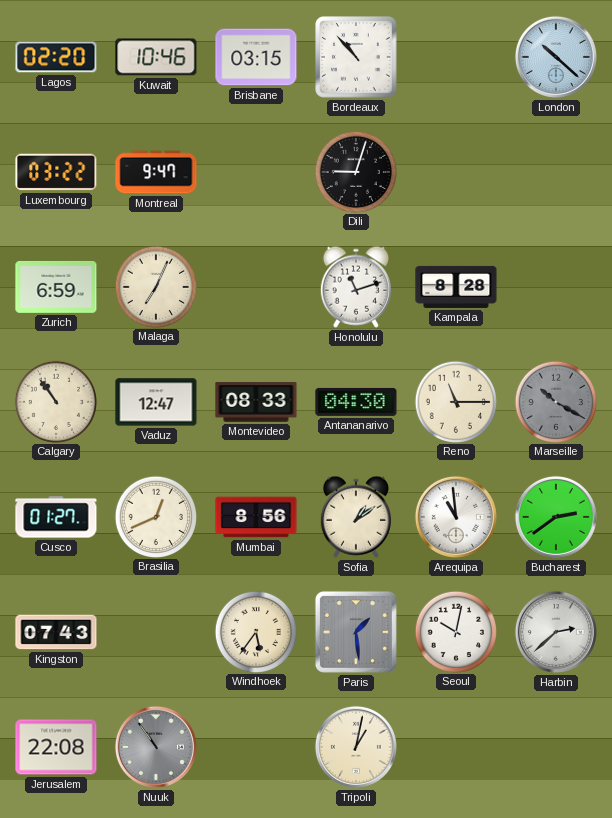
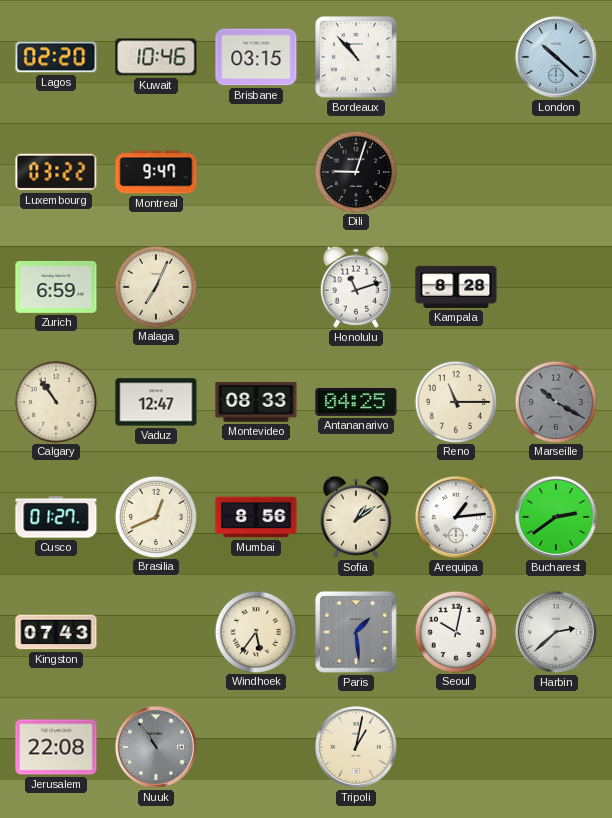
Antananarivo: 04:30 -> 04:25
Arequipa: 10:59 -> 1:14
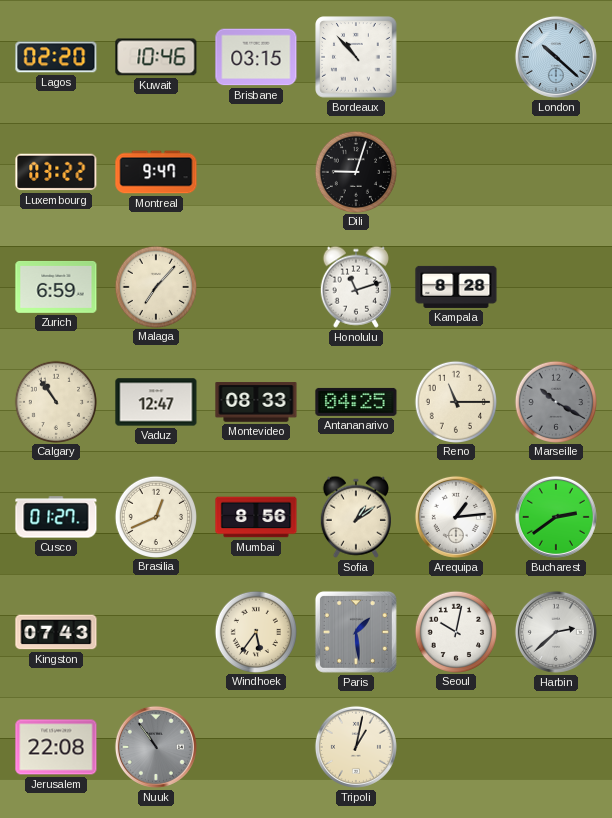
Malaga: 7:04 -> 7:07
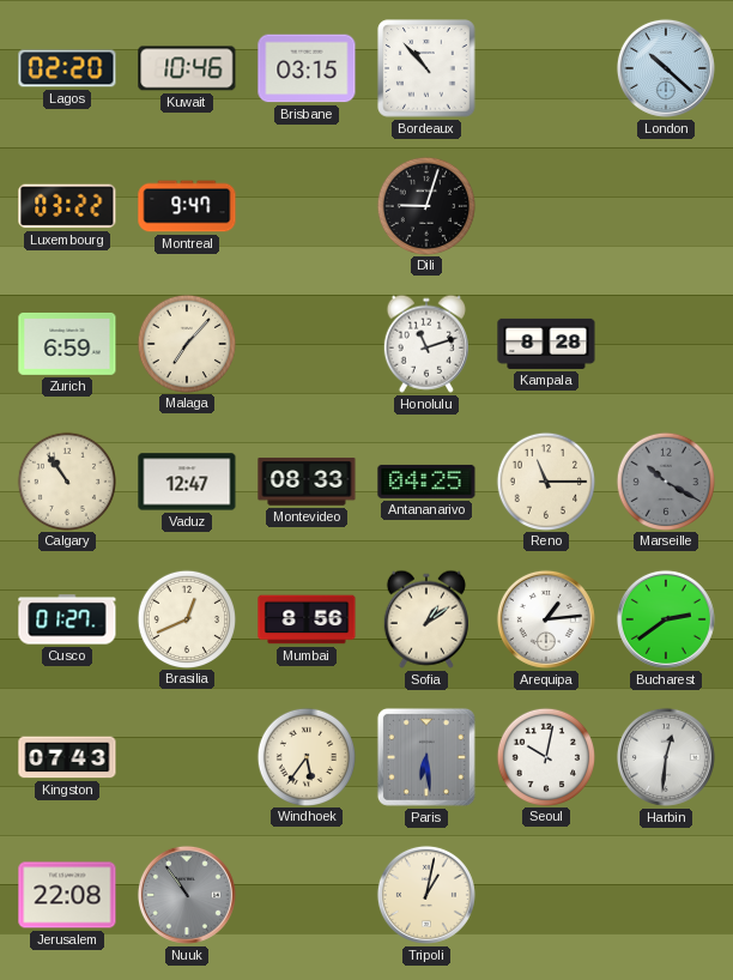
Paris: 1:29 -> 6:29
Harbin: 2:38 -> 12:31
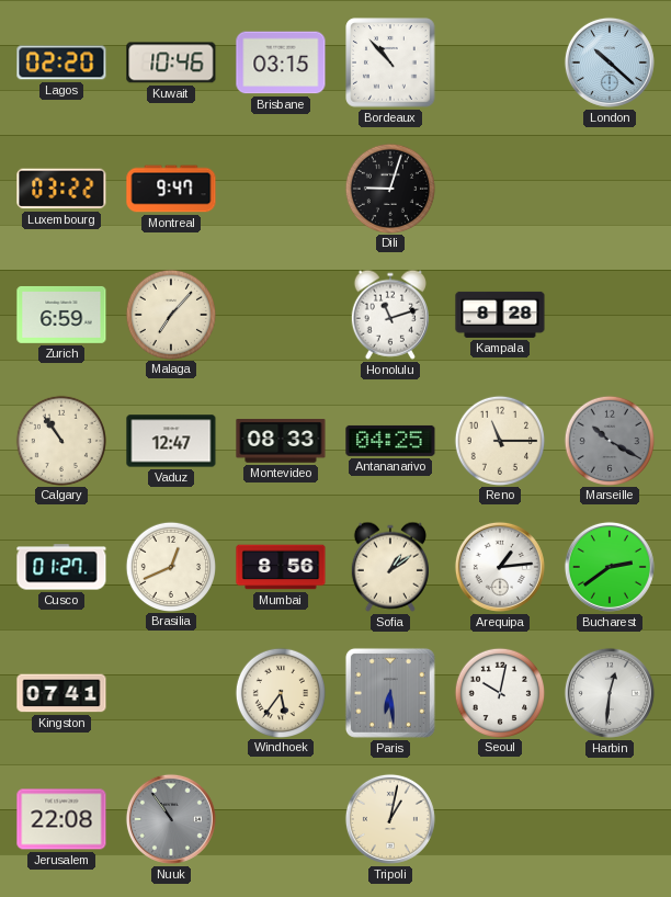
Kingston: 07:43 -> 07:41
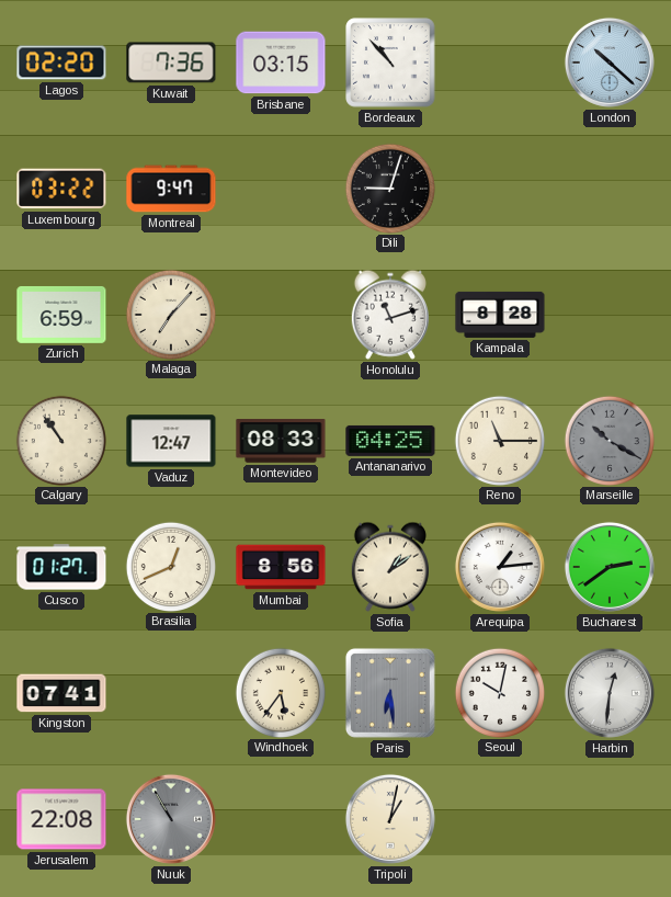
Kuwait: 10:46 -> 7:36
Nuuk: 10:54 -> 10:55
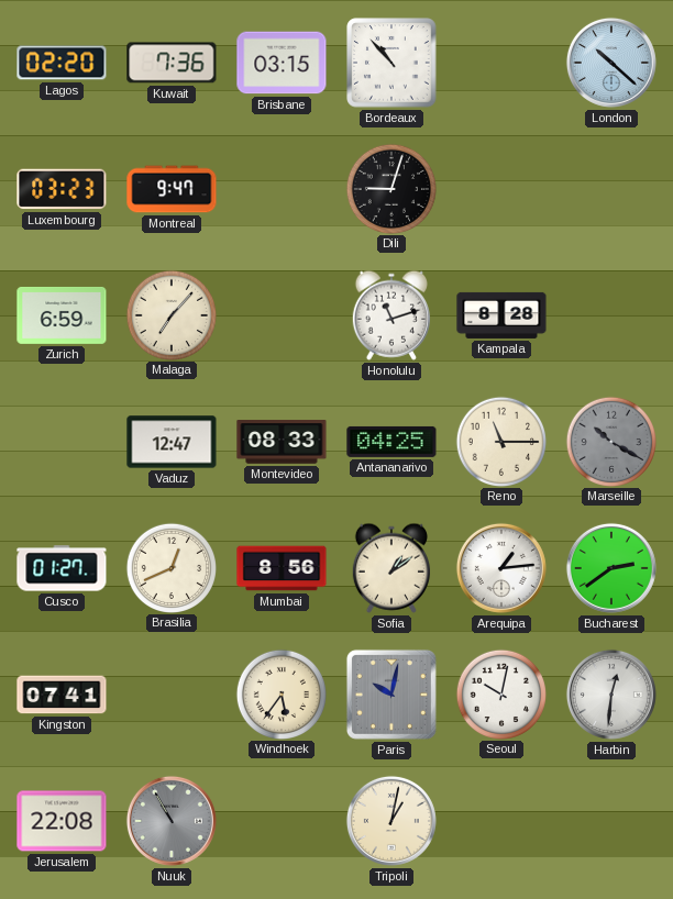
Luxembourg: 03:22 -> 03:23
Calgary: 10:54 -> none
Paris: 6:29 -> 10:02
